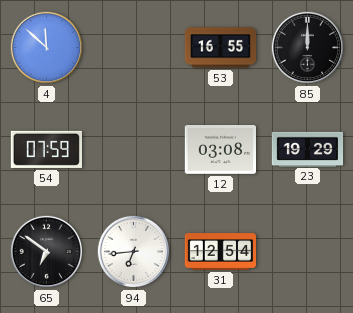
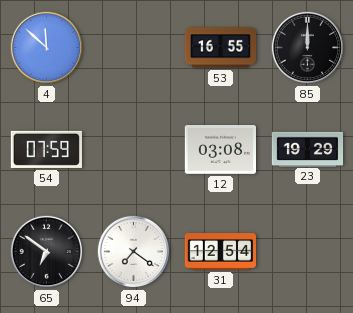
94: 6:44 -> 7:21
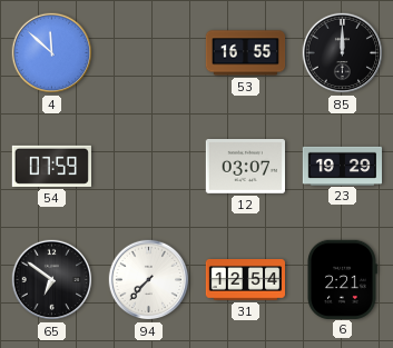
12: 03:08 -> 03:07
94: 7:21 -> 7:37
6: none -> 2:21
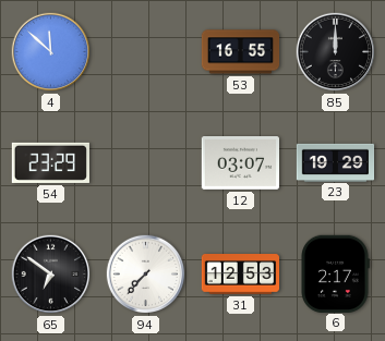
54: 07:59 -> 23:29
31: 12:54 -> 12:53
6: 2:21 -> 2:17
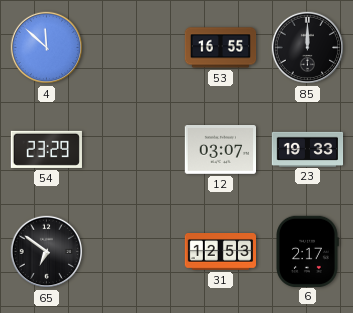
23: 19:29 -> 19:33
94: 7:37 -> none
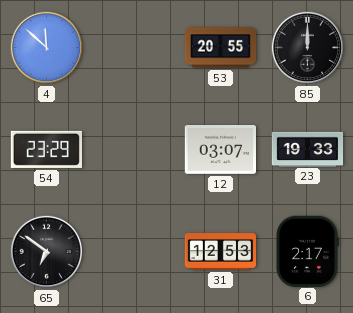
53: 16:55 -> 20:55
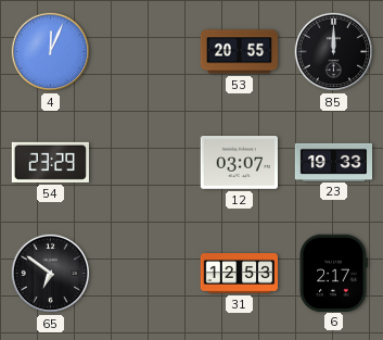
4: 11:52 -> 12:04
